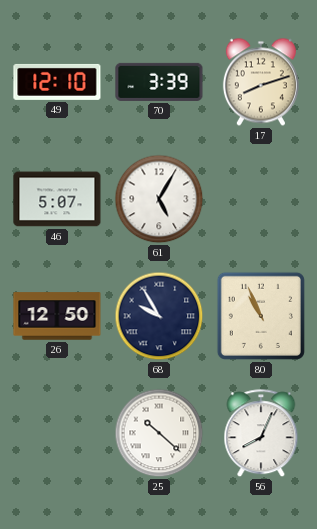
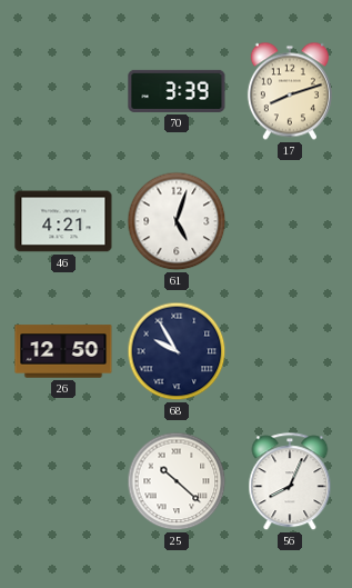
49: 12:10 -> none
46: 5:07 -> 4:21
61: 5:05 -> 5:03
80: 10:56 -> none
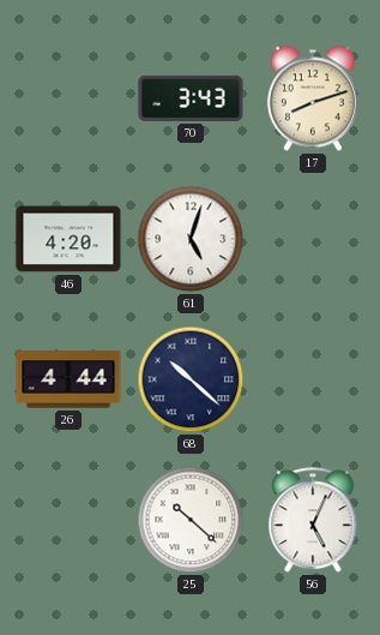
70: 3:39 -> 3:43
46: 4:21 -> 4:20
26: 12:50 -> 4:44
68: 9:55 -> 10:22
56: 8:04 -> 5:04
